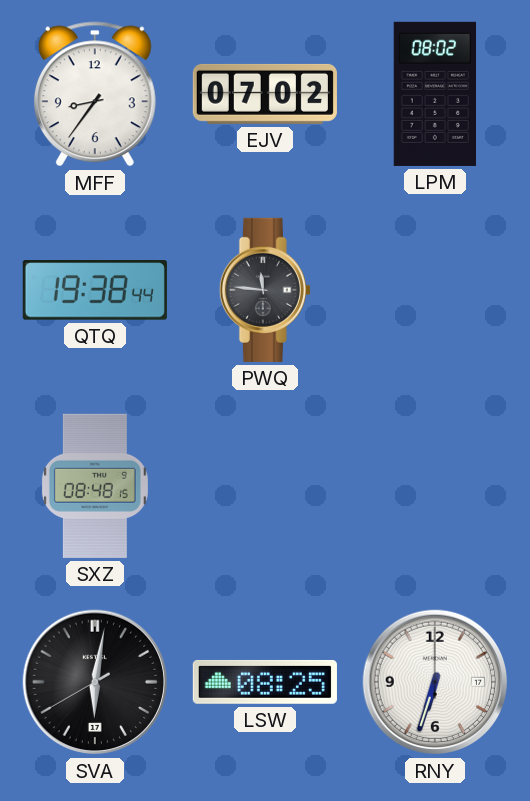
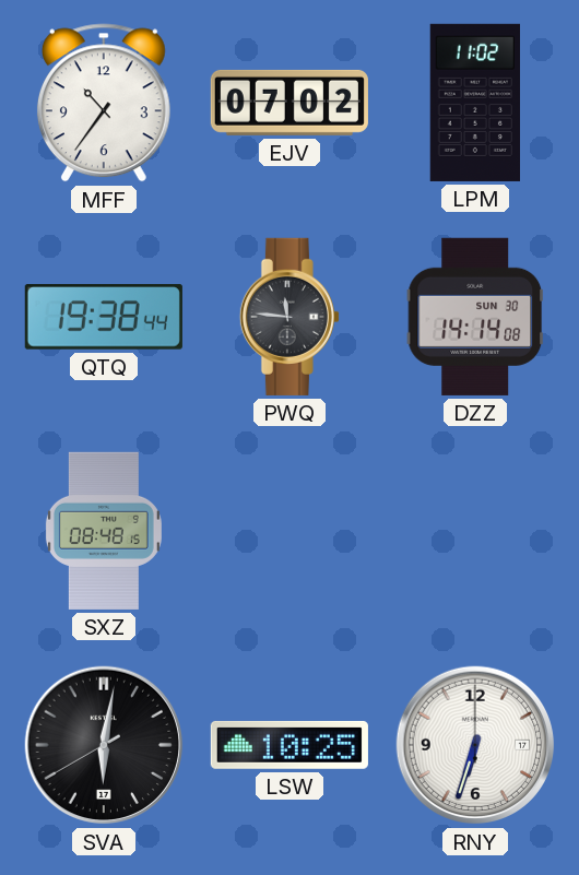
MFF: 8:36 -> 10:36
LPM: 08:02 -> 11:02
DZZ: none -> 14:14
LSW: 08:25 -> 10:25
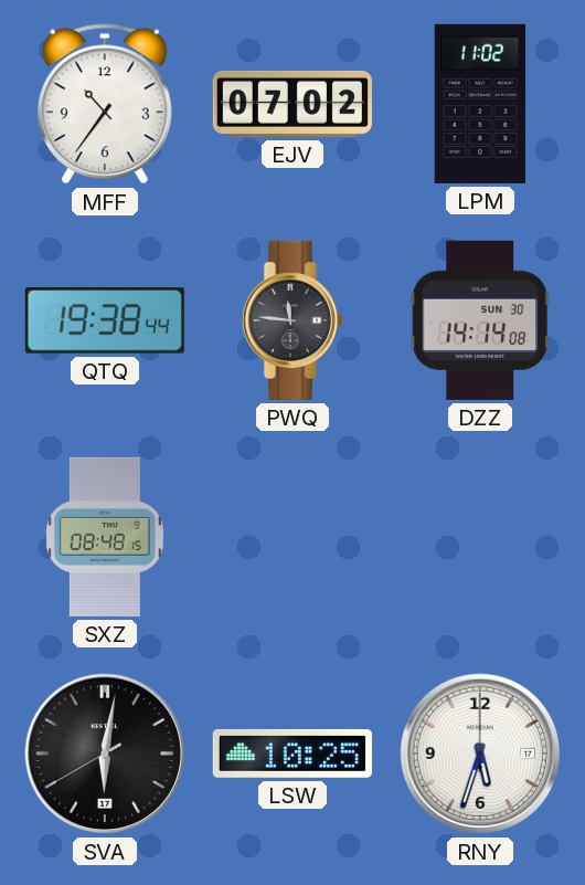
RNY: 6:33 -> 5:33
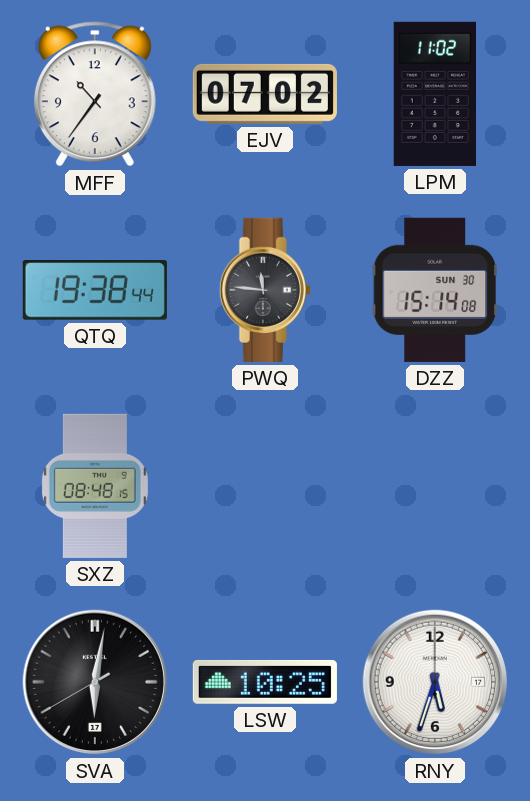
DZZ: 14:14 -> 15:14
